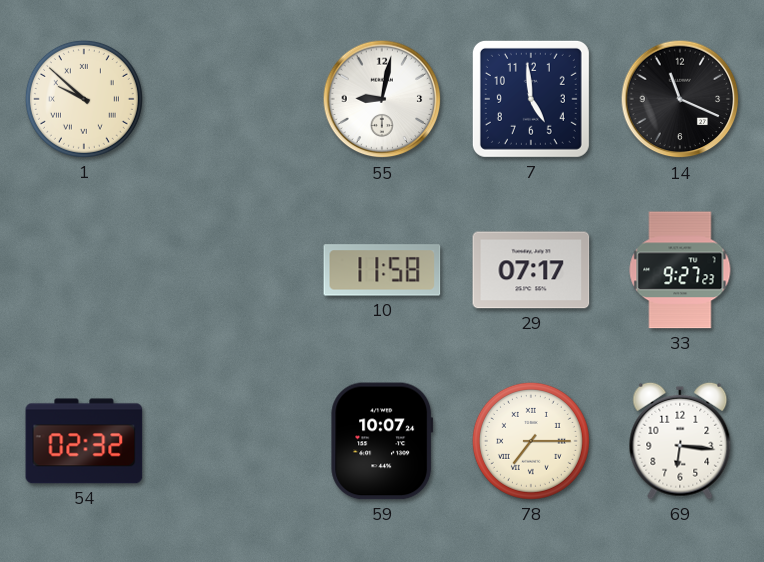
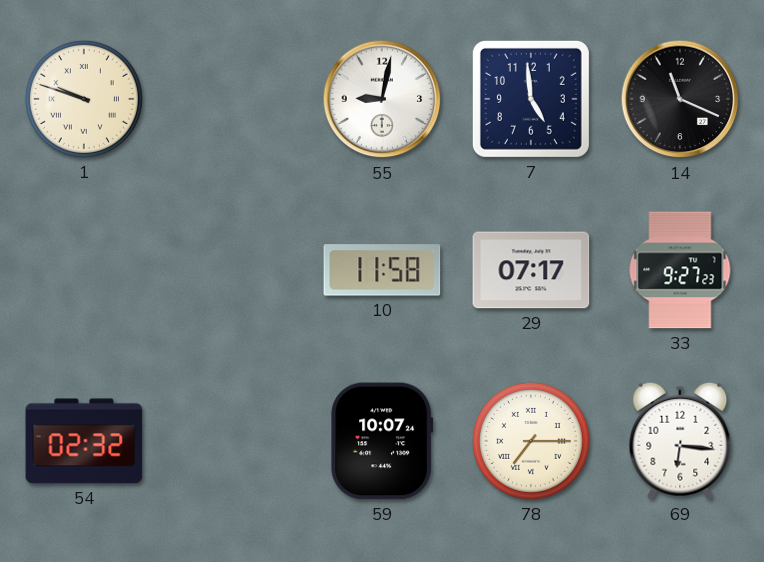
1: 9:52 -> 9:48
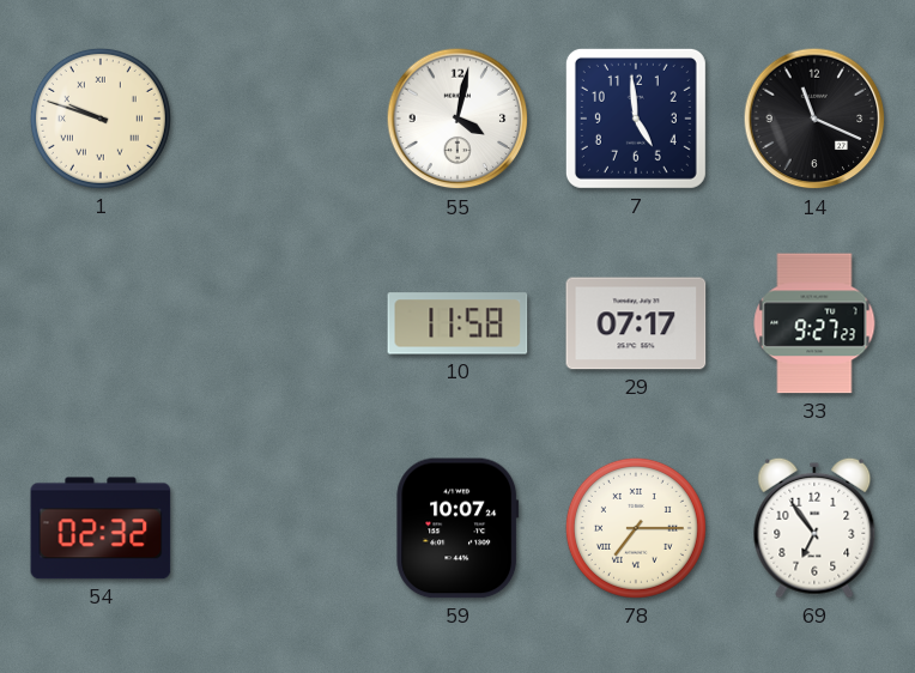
55: 9:02 -> 4:02
69: 6:16 -> 6:54
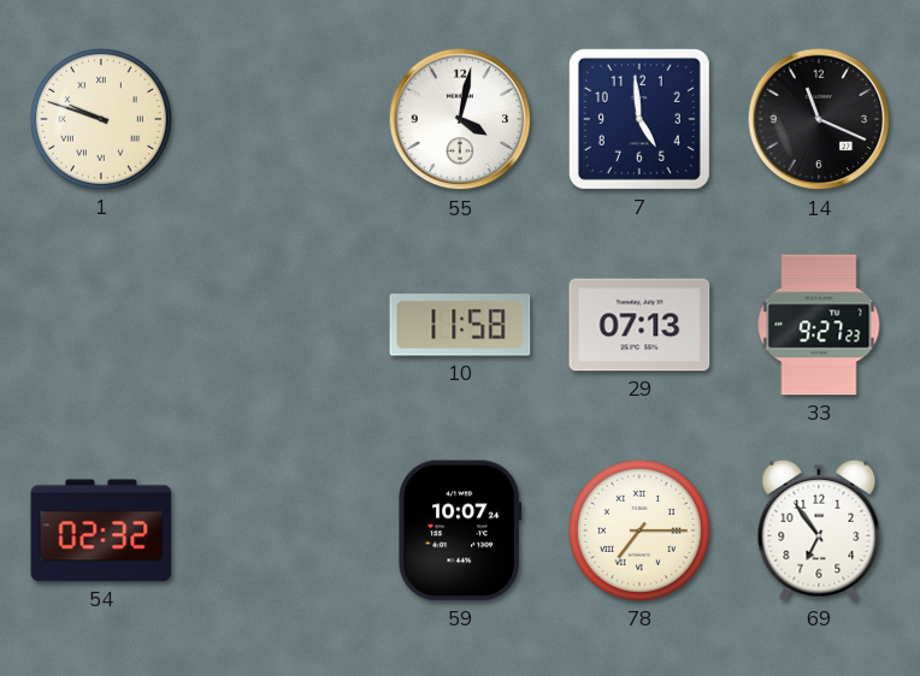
29: 07:17 -> 07:13
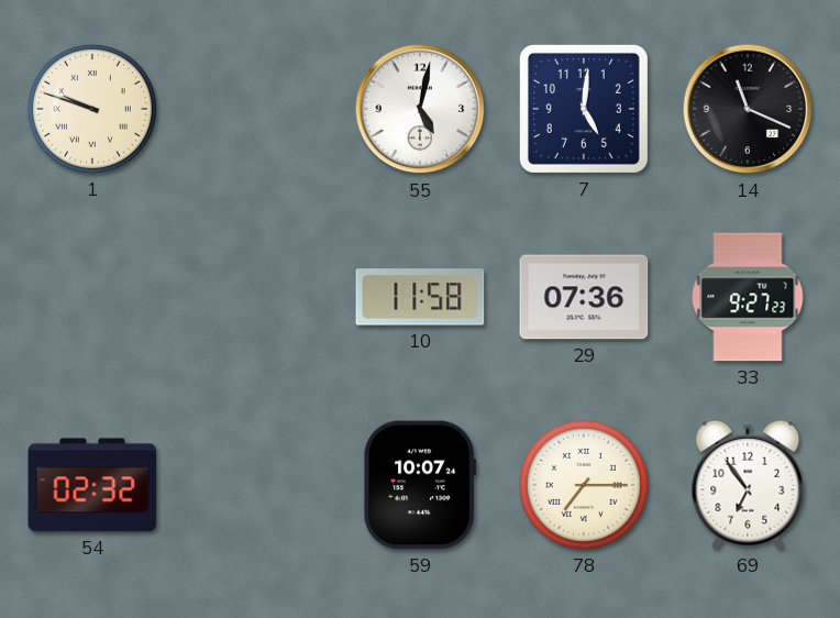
55: 4:02 -> 5:02
7: 4:59 -> 5:01
29: 07:13 -> 07:36
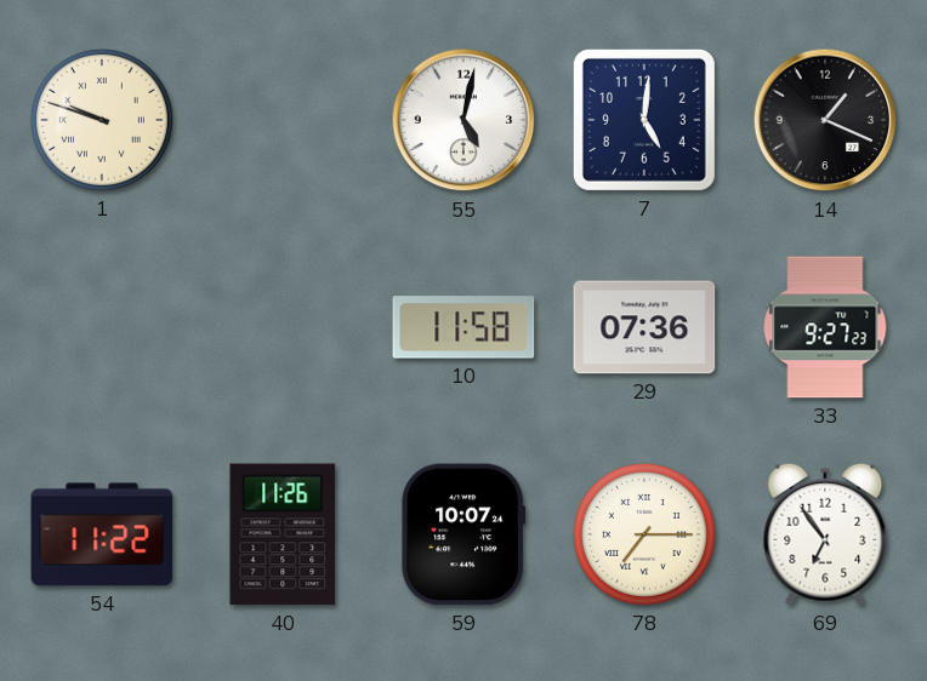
14: 11:19 -> 1:19
54: 02:32 -> 11:22
40: none -> 11:26
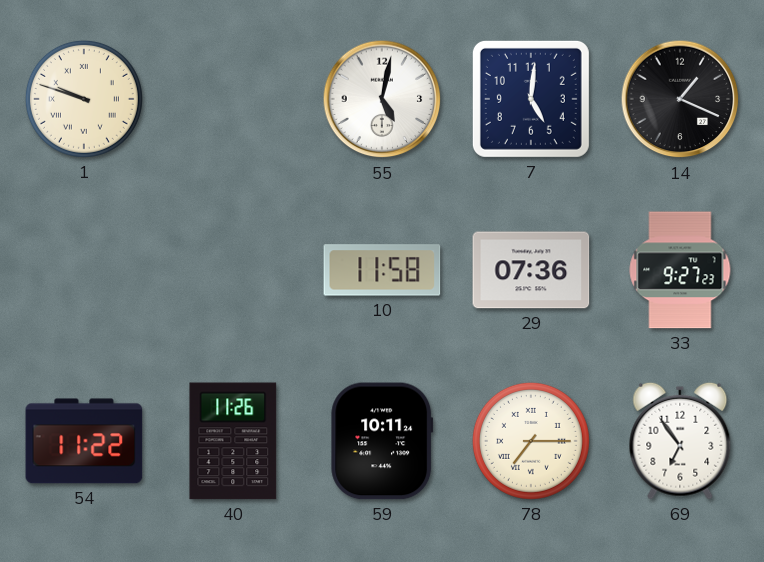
59: 10:07 -> 10:11
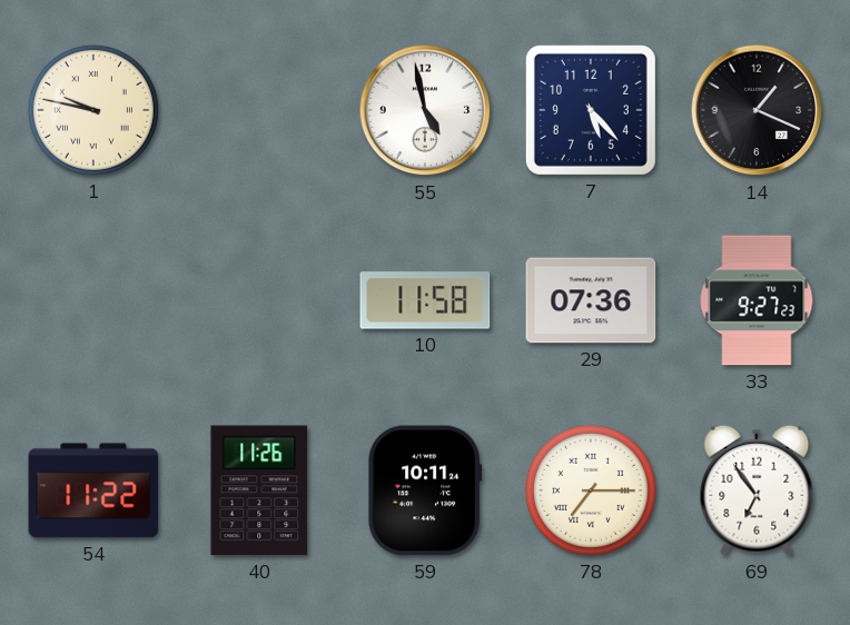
1: 9:48 -> 9:47
55: 5:02 -> 4:58
7: 5:01 -> 5:23
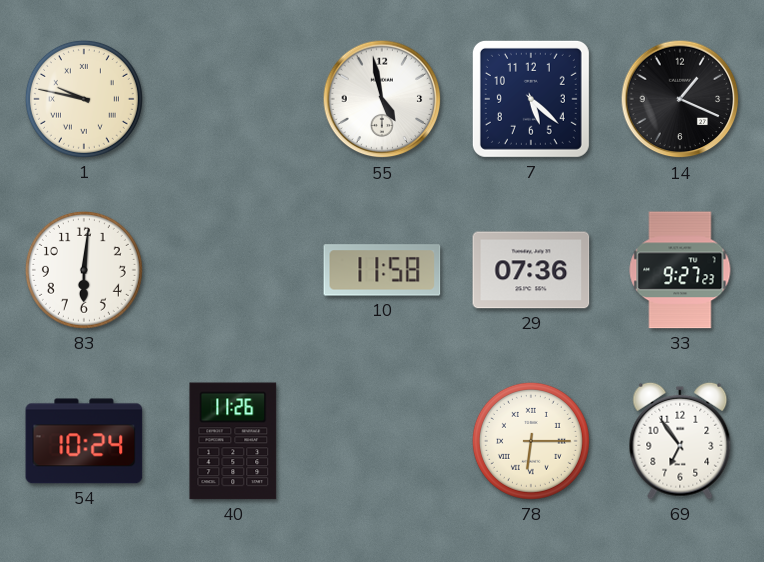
7: 5:23 -> 5:22
83: none -> 6:01
54: 11:22 -> 10:24
59: 10:11 -> none
78: 7:15 -> 6:15
